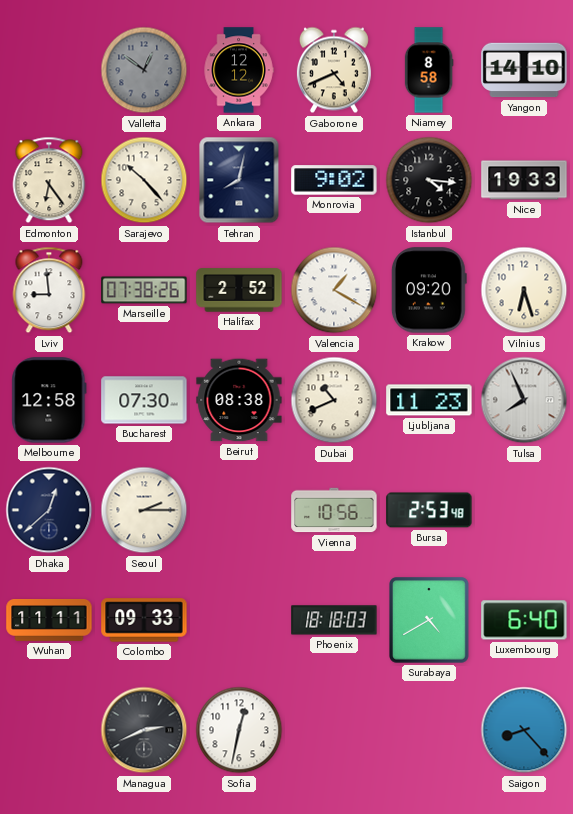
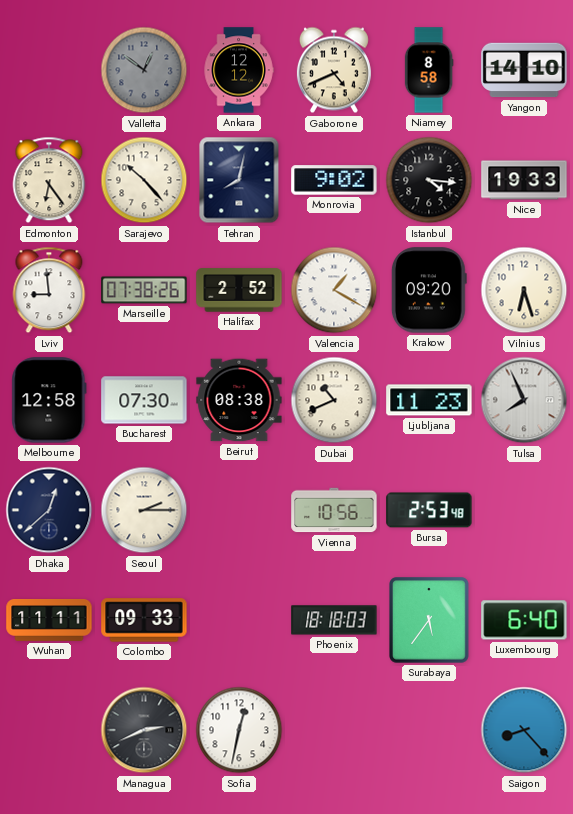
Surabaya: 4:40 -> 5:36
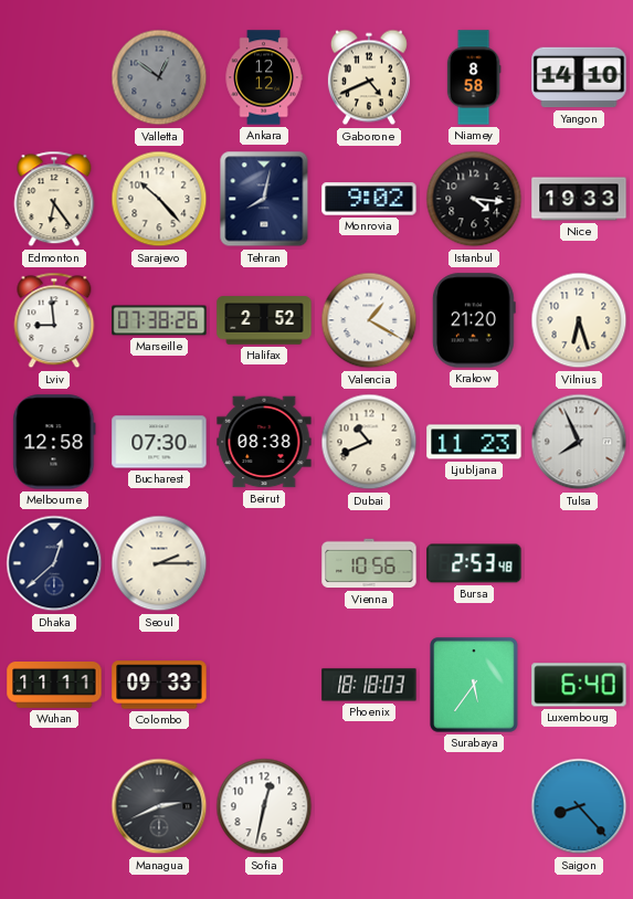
Krakow: 09:20 -> 21:20
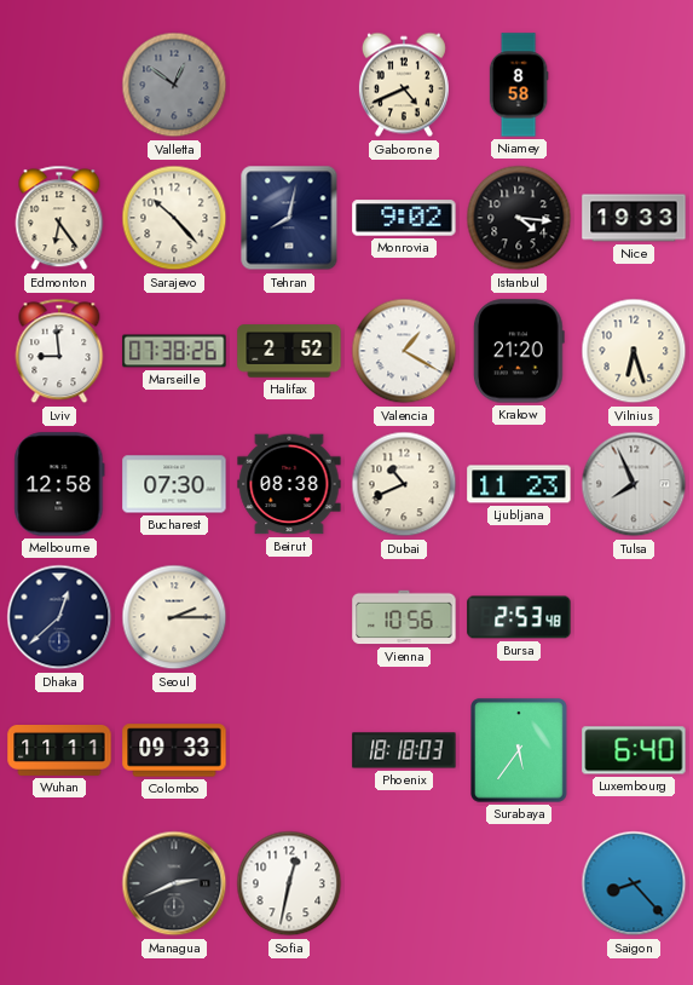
Ankara: 12:12 -> none
Yangon: 14:10 -> none
